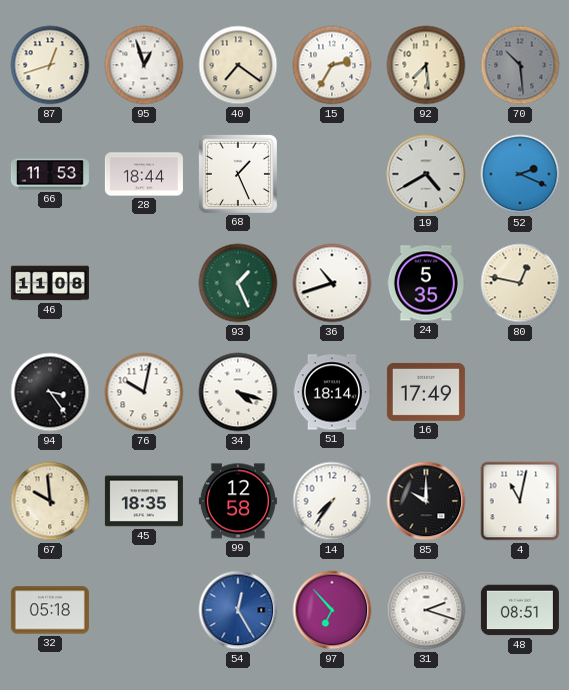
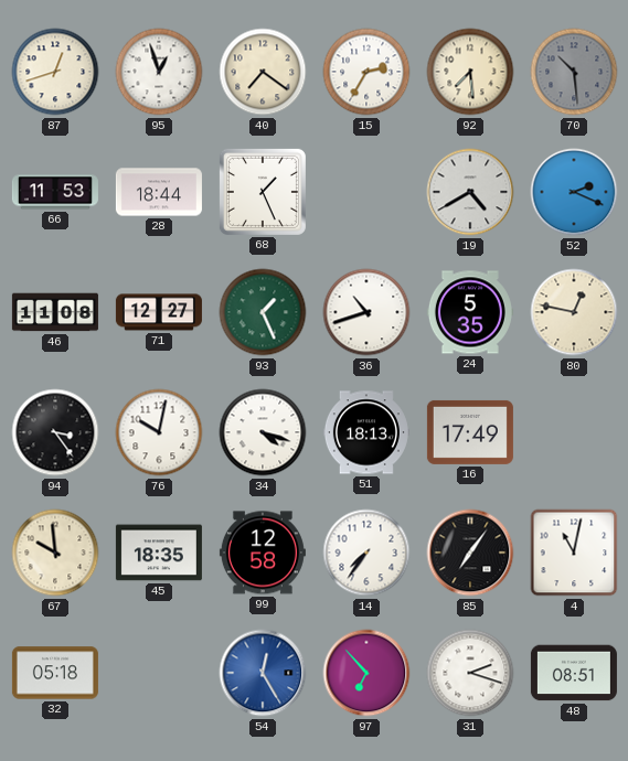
71: none -> 12:27
51: 18:14 -> 18:13
85: 10:00 -> 7:06
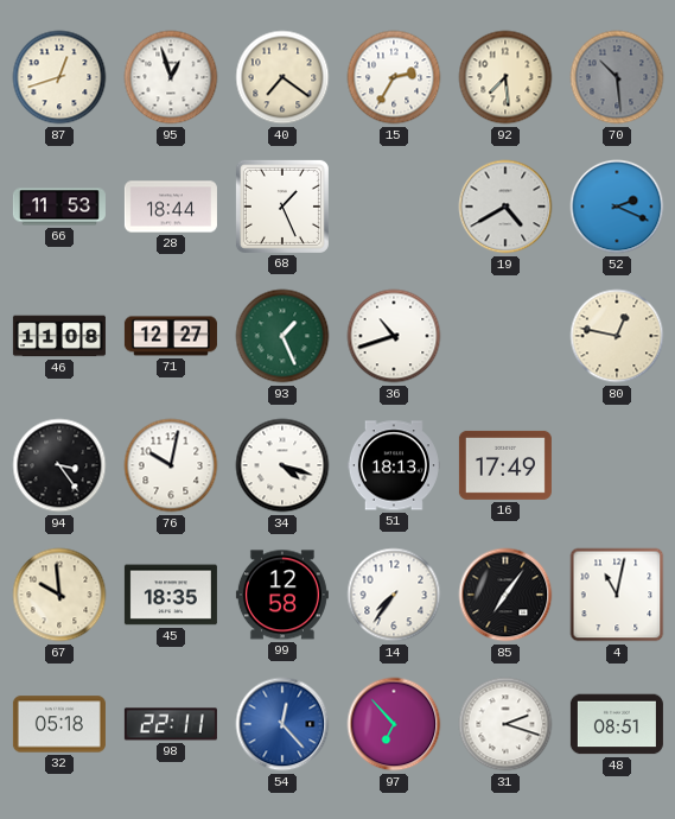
24: 5:35 -> none
98: none -> 22:11
54: 12:25 -> 12:23
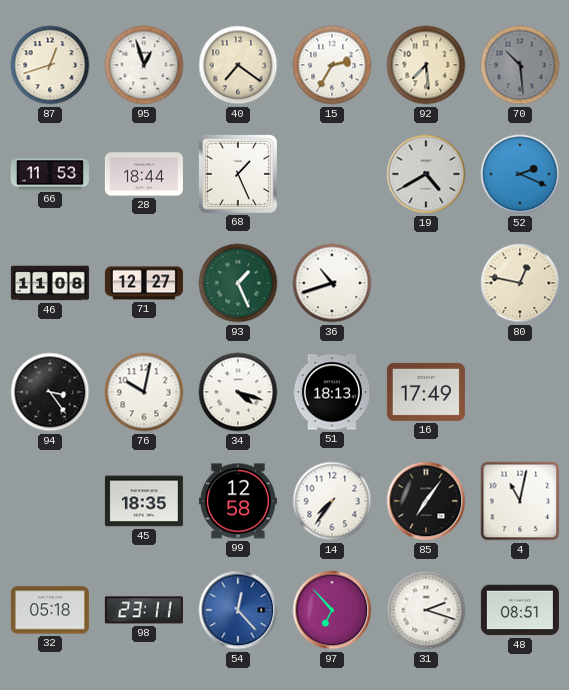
67: 9:59 -> none
98: 22:11 -> 23:11
